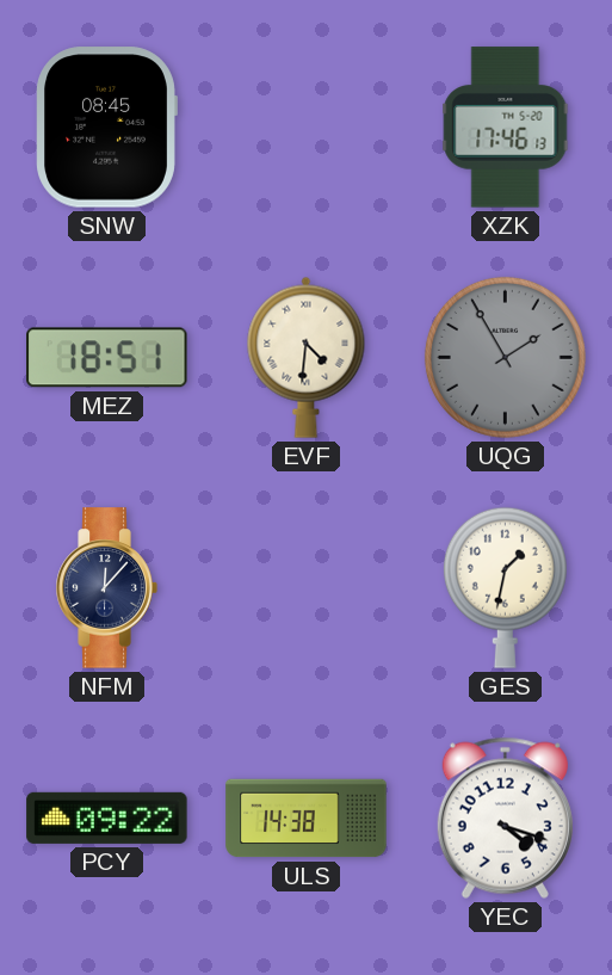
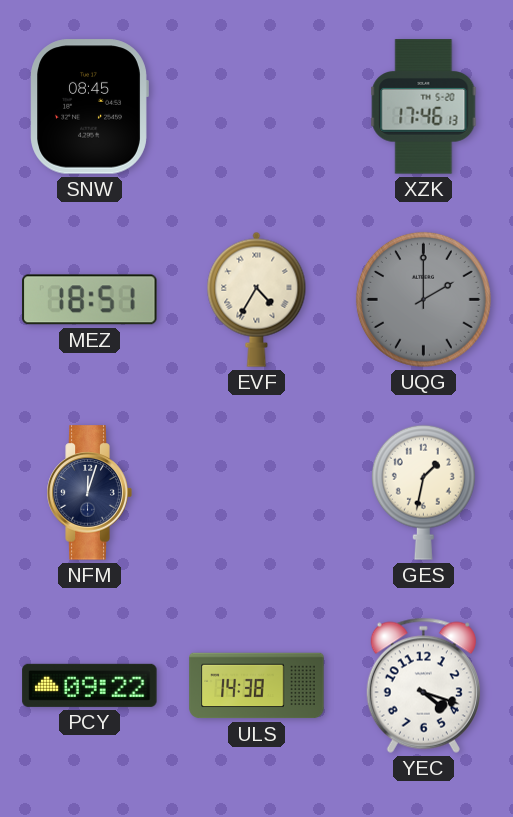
EVF: 4:31 -> 4:35
UQG: 1:55 -> 2:00
NFM: 12:07 -> 12:03
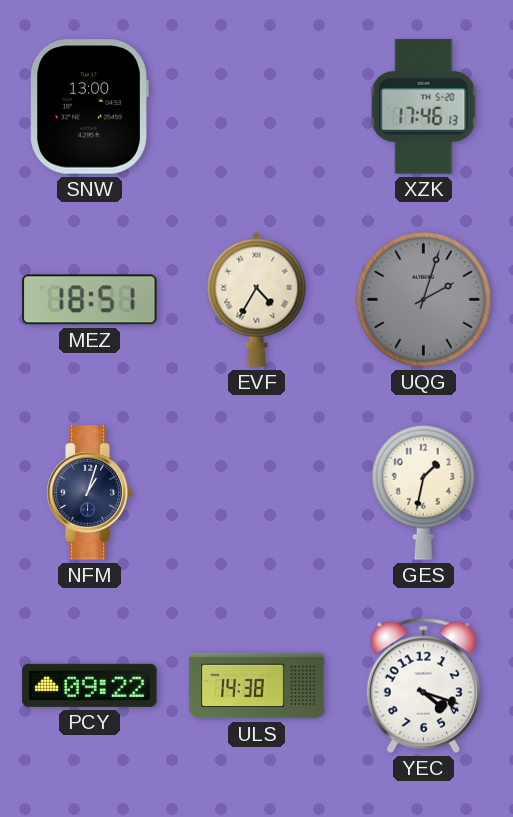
SNW: 08:45 -> 13:00
UQG: 2:00 -> 2:03
NFM: 12:03 -> 1:03
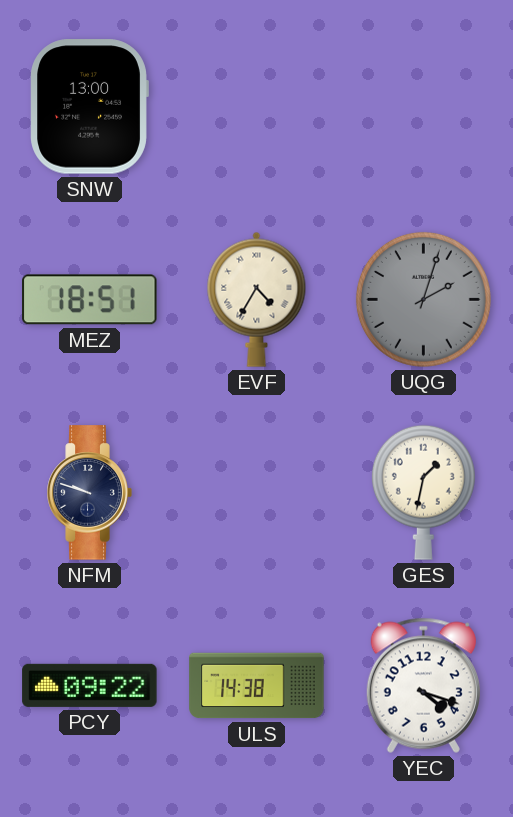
XZK: 17:46 -> none
NFM: 1:03 -> 9:48
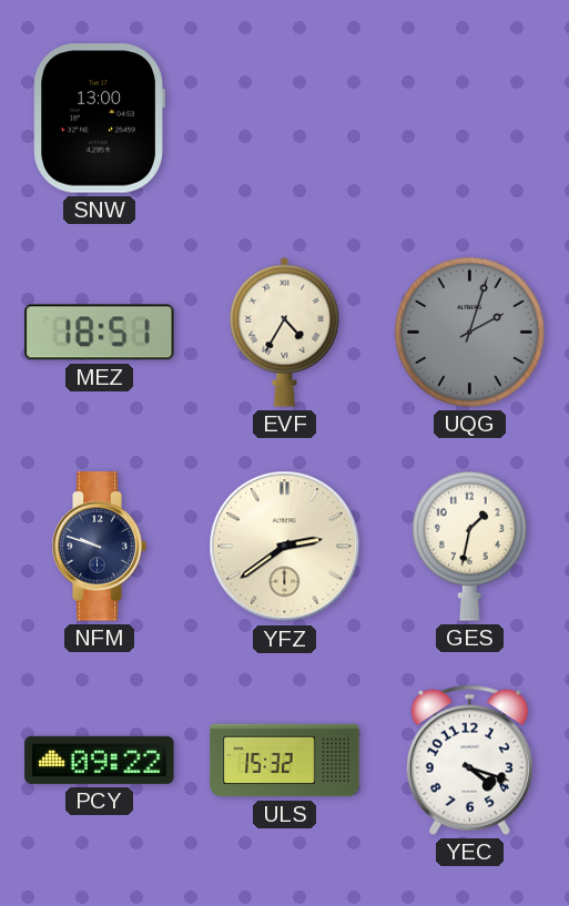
YFZ: none -> 2:39
ULS: 14:38 -> 15:32
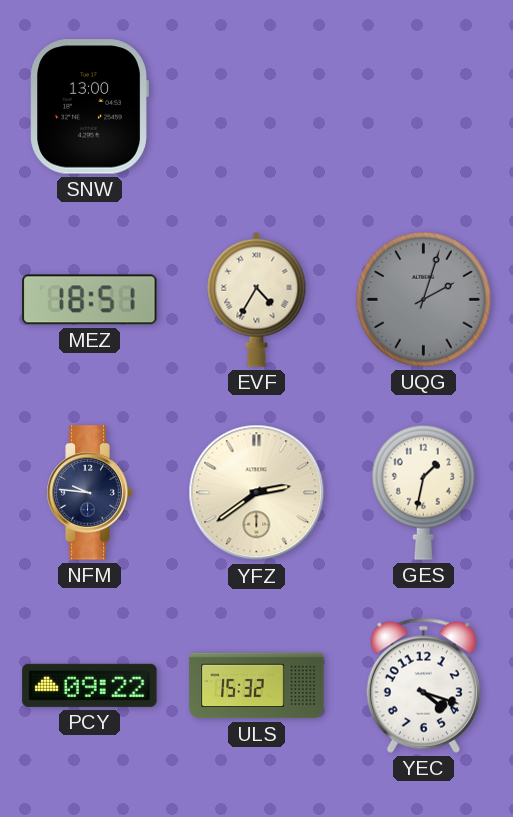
NFM: 9:48 -> 9:46
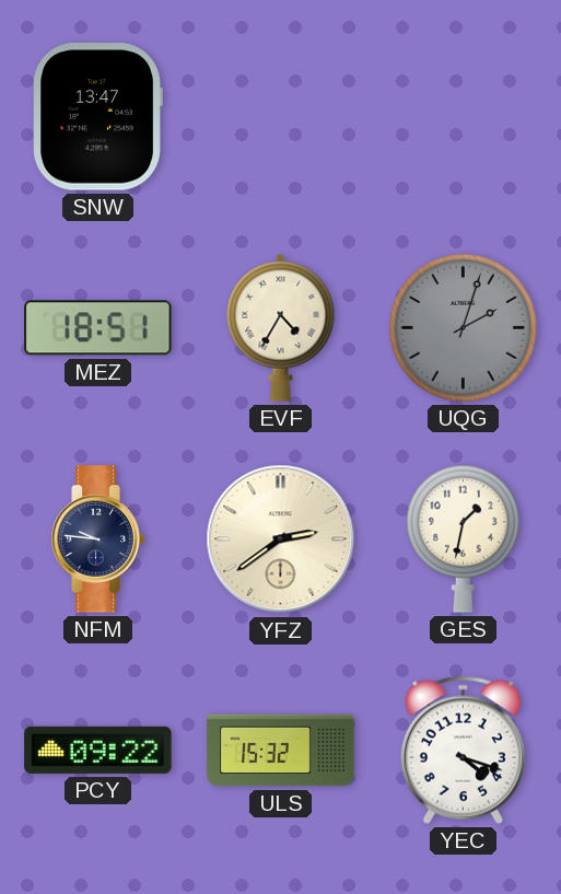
SNW: 13:00 -> 13:47
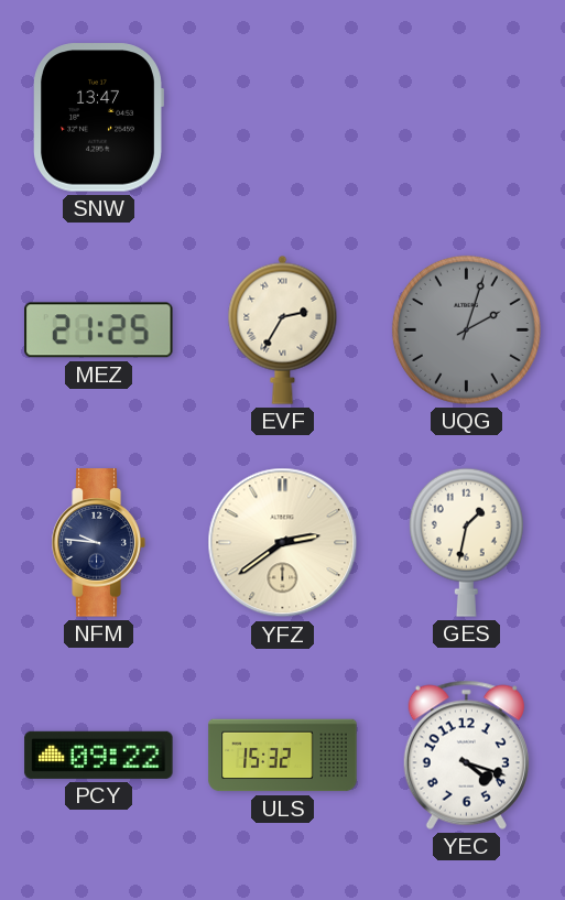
MEZ: 18:51 -> 21:25
EVF: 4:35 -> 2:35
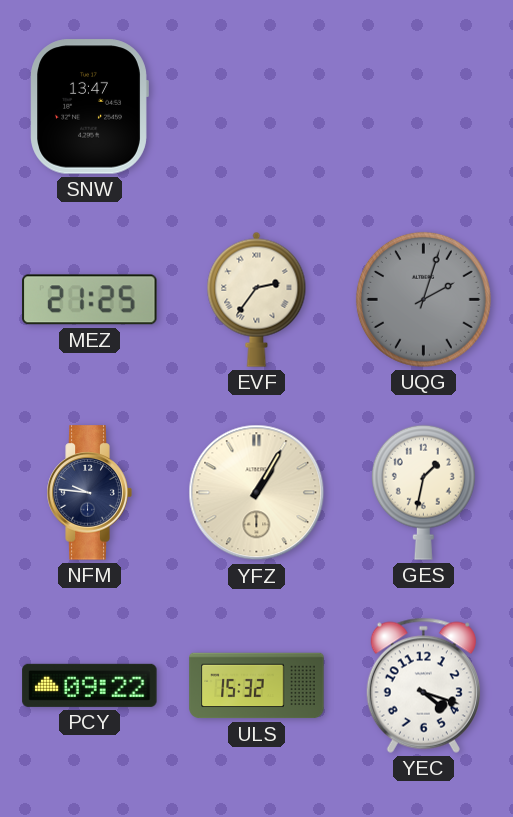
EVF: 2:35 -> 2:36
YFZ: 2:39 -> 1:05
